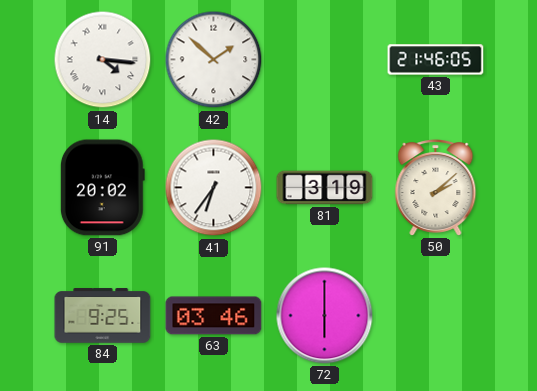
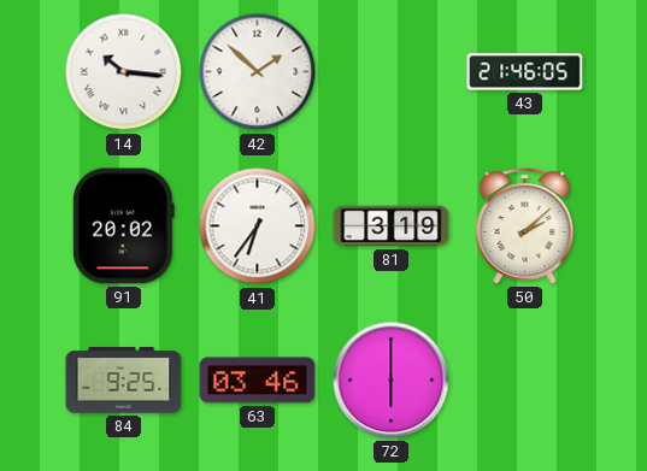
14: 4:16 -> 10:16
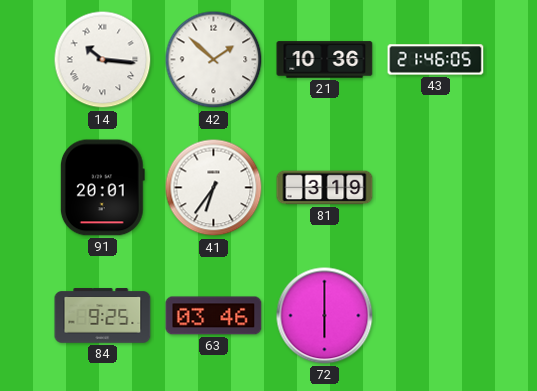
21: none -> 10:36
91: 20:02 -> 20:01
50: 2:08 -> none
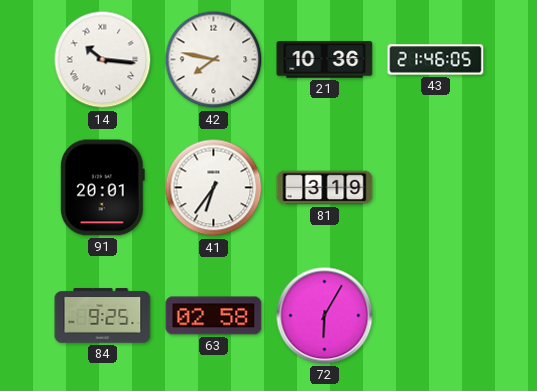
42: 1:52 -> 7:47
63: 03:46 -> 02:58
72: 6:00 -> 6:05
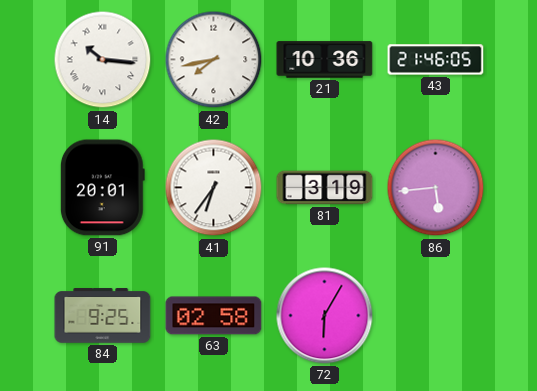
42: 7:47 -> 7:43
86: none -> 5:44
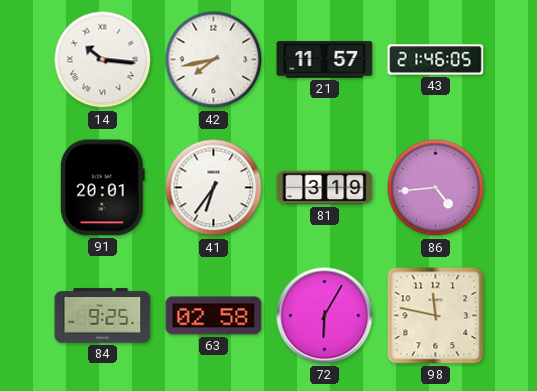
21: 10:36 -> 11:57
86: 5:44 -> 4:44
98: none -> 11:47
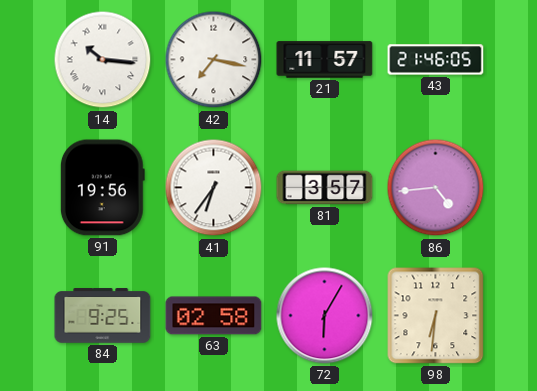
42: 7:43 -> 7:17
91: 20:01 -> 19:56
81: 3:19 -> 3:57
98: 11:47 -> 6:31
